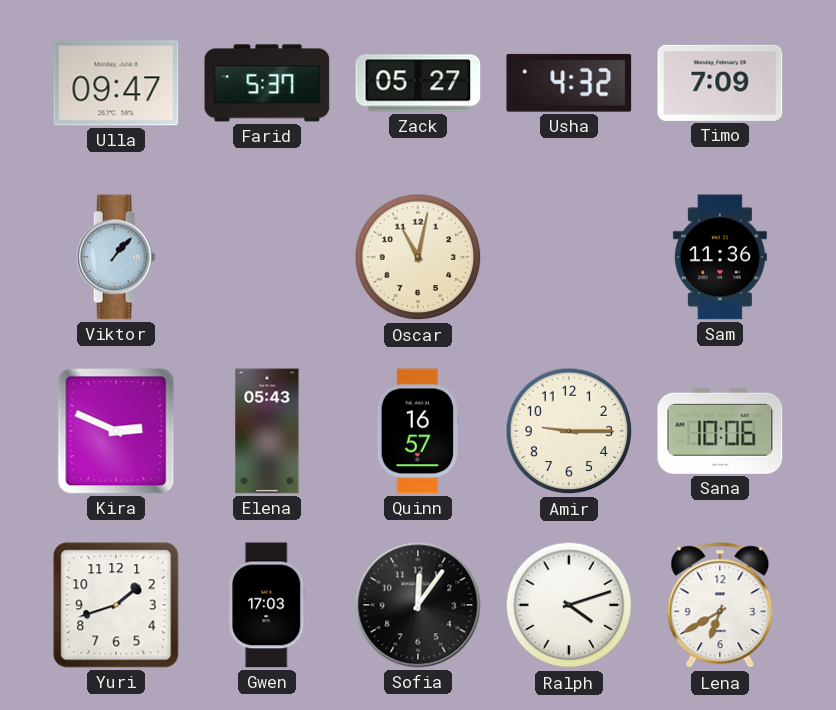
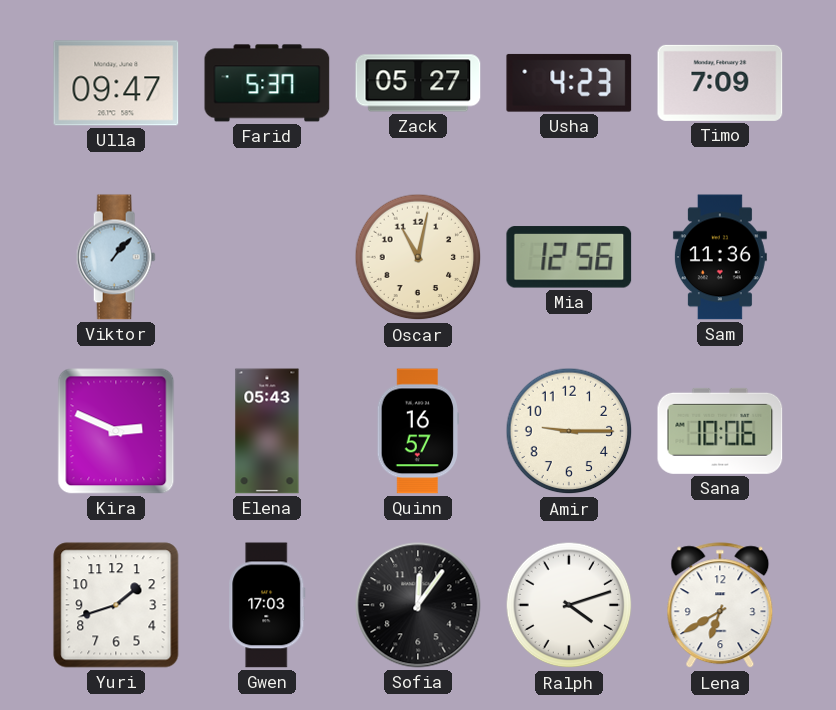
Usha: 4:32 -> 4:23
Mia: none -> 12:56
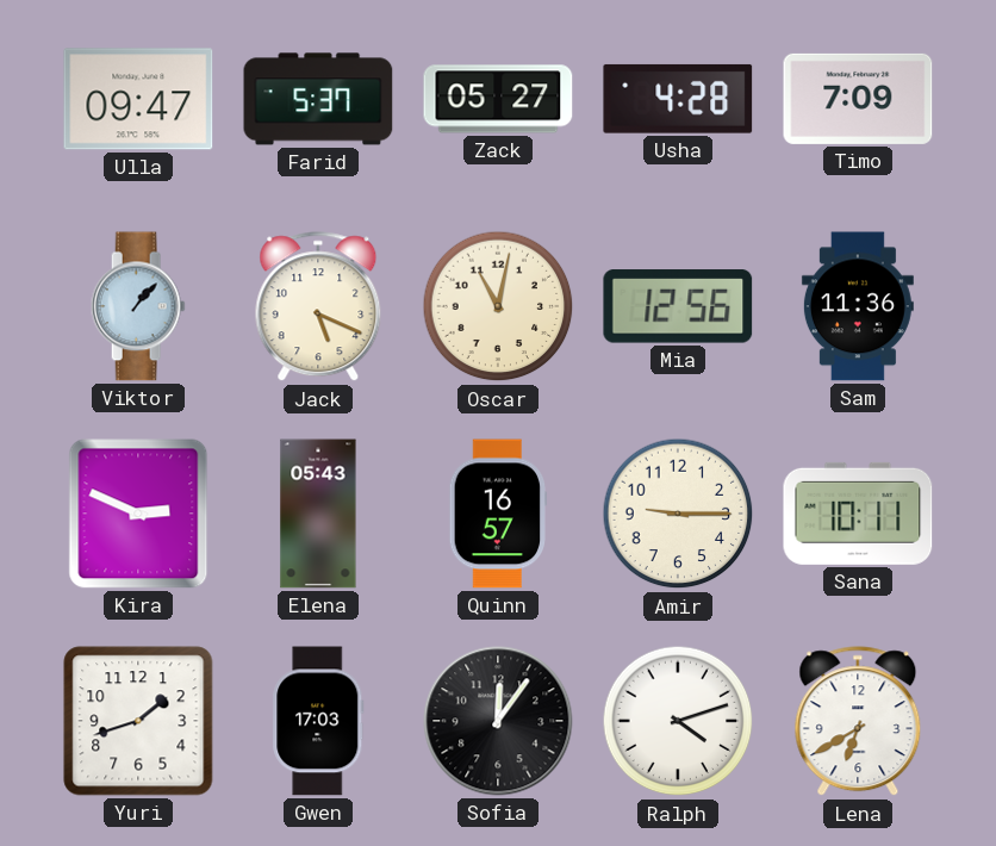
Usha: 4:23 -> 4:28
Jack: none -> 5:19
Sana: 10:06 -> 10:11
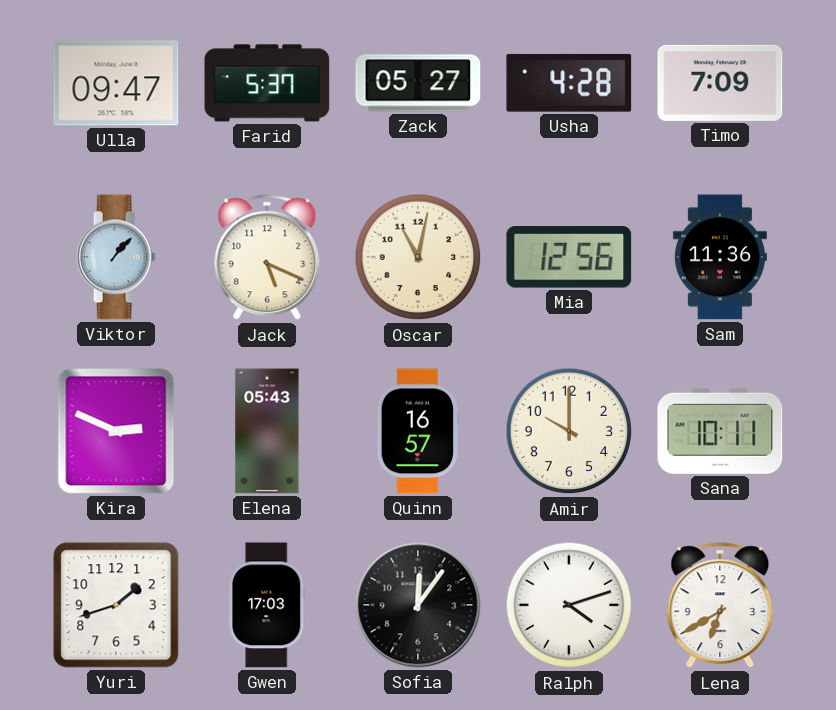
Amir: 9:15 -> 10:00
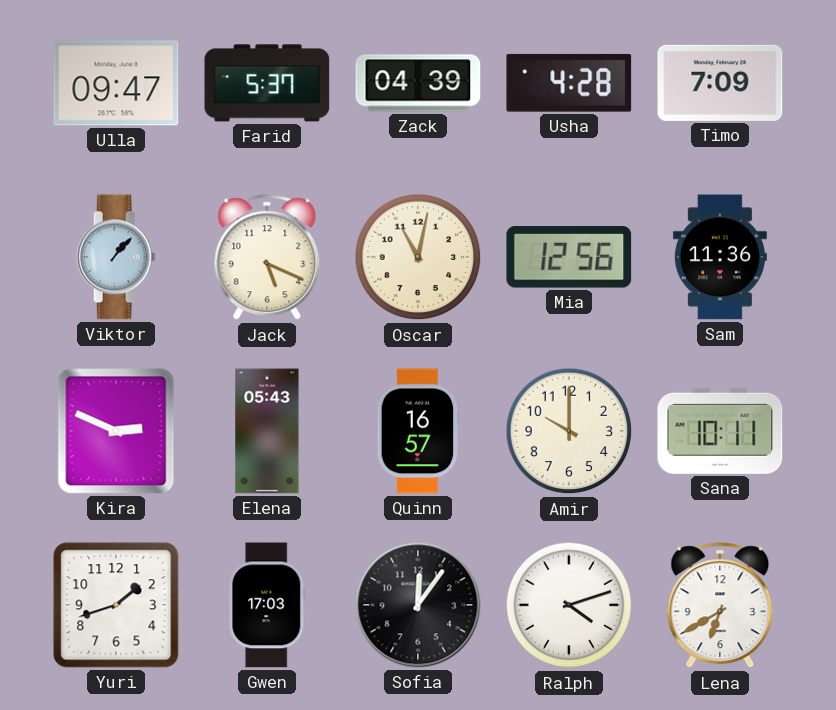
Zack: 05:27 -> 04:39
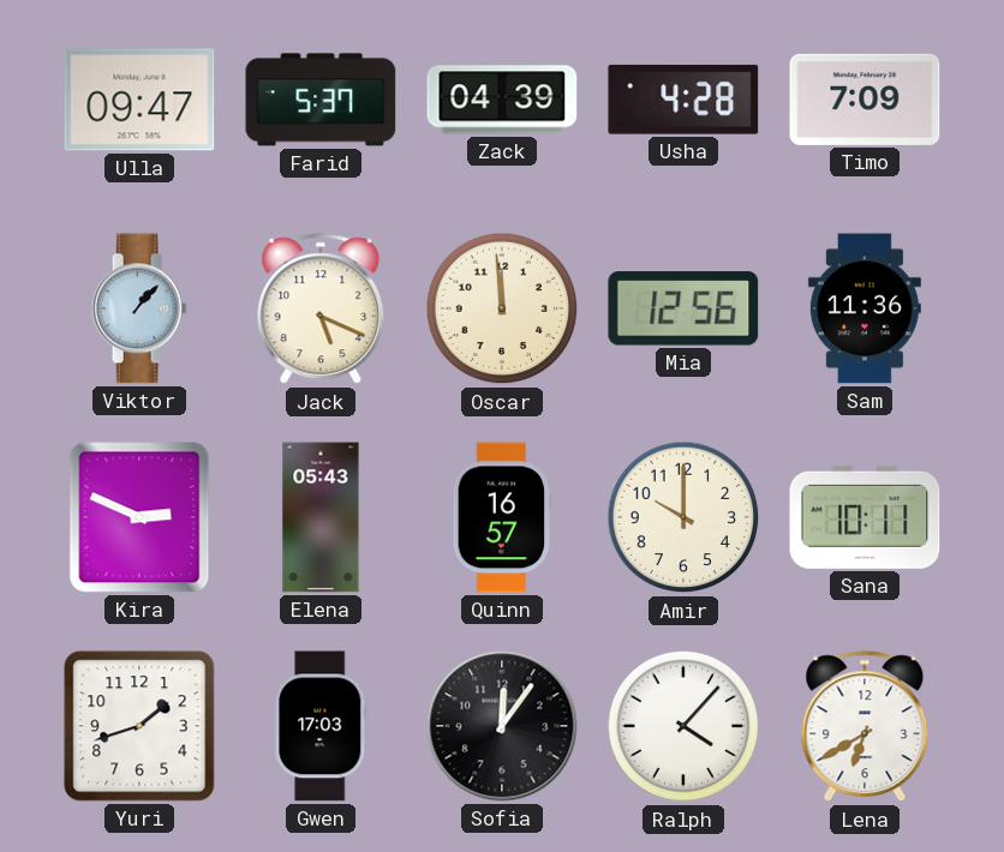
Oscar: 11:02 -> 11:59
Ralph: 4:12 -> 4:07
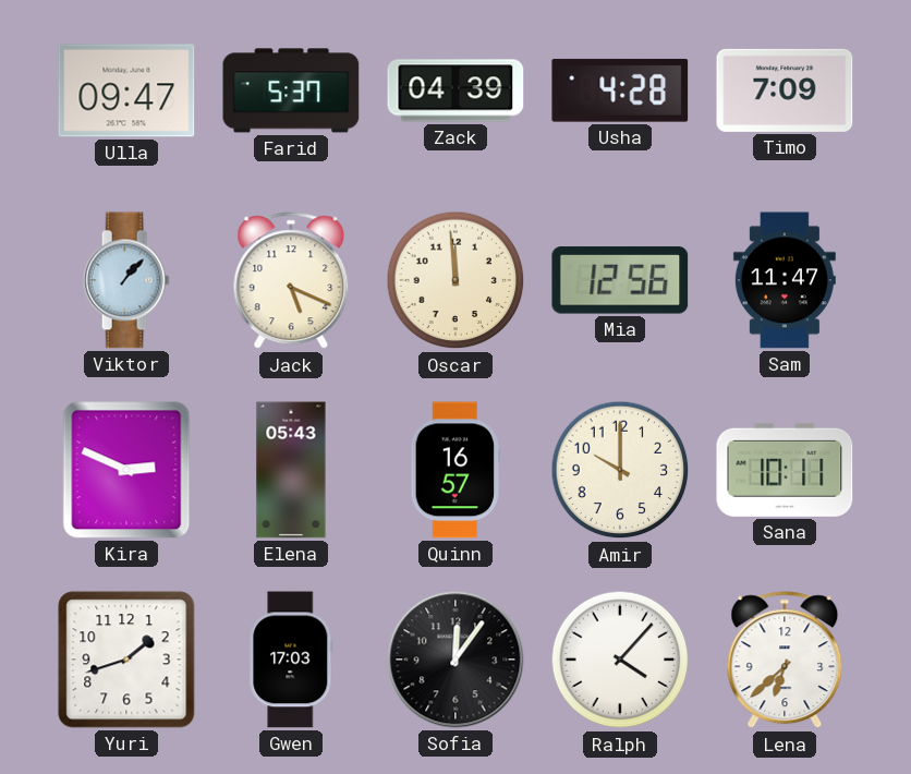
Sam: 11:36 -> 11:47
Lena: 6:40 -> 6:38
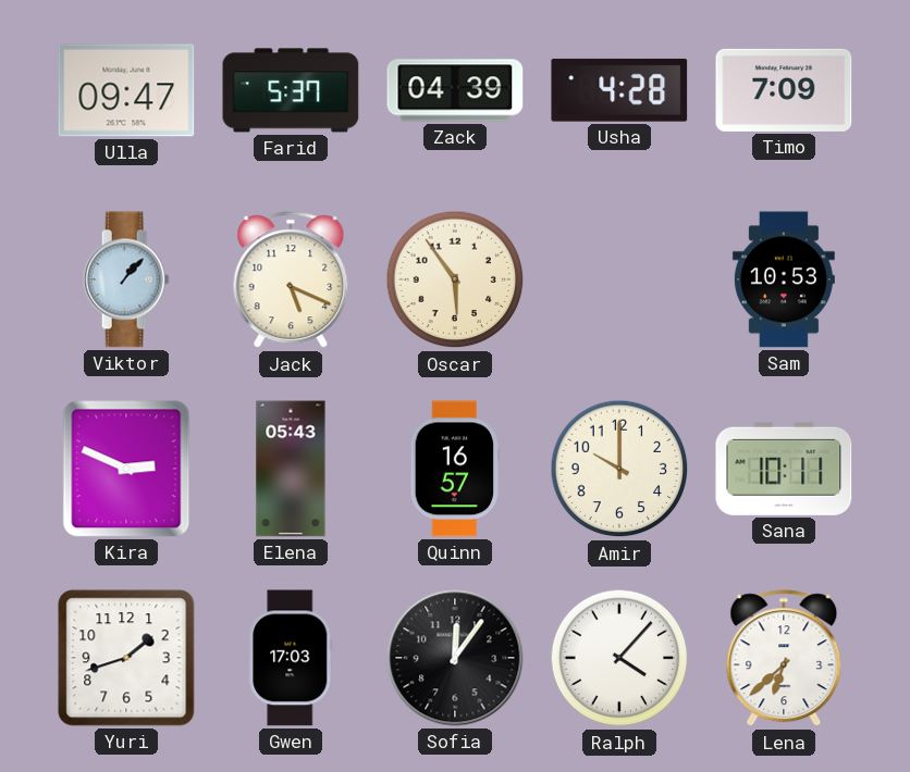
Oscar: 11:59 -> 5:54
Mia: 12:56 -> none
Sam: 11:47 -> 10:53
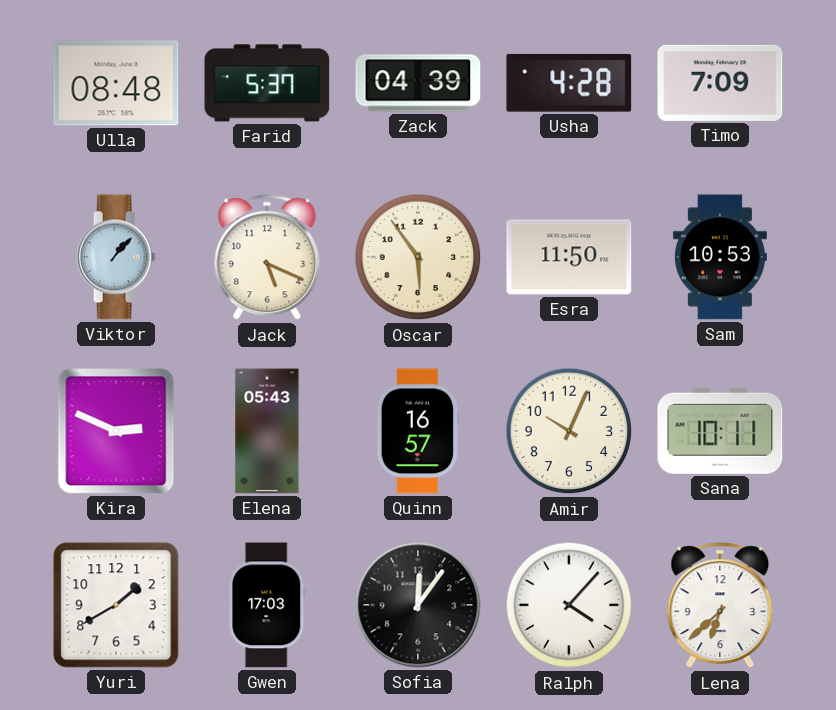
Ulla: 09:47 -> 08:48
Esra: none -> 11:50
Amir: 10:00 -> 10:04
Yuri: 1:42 -> 1:40
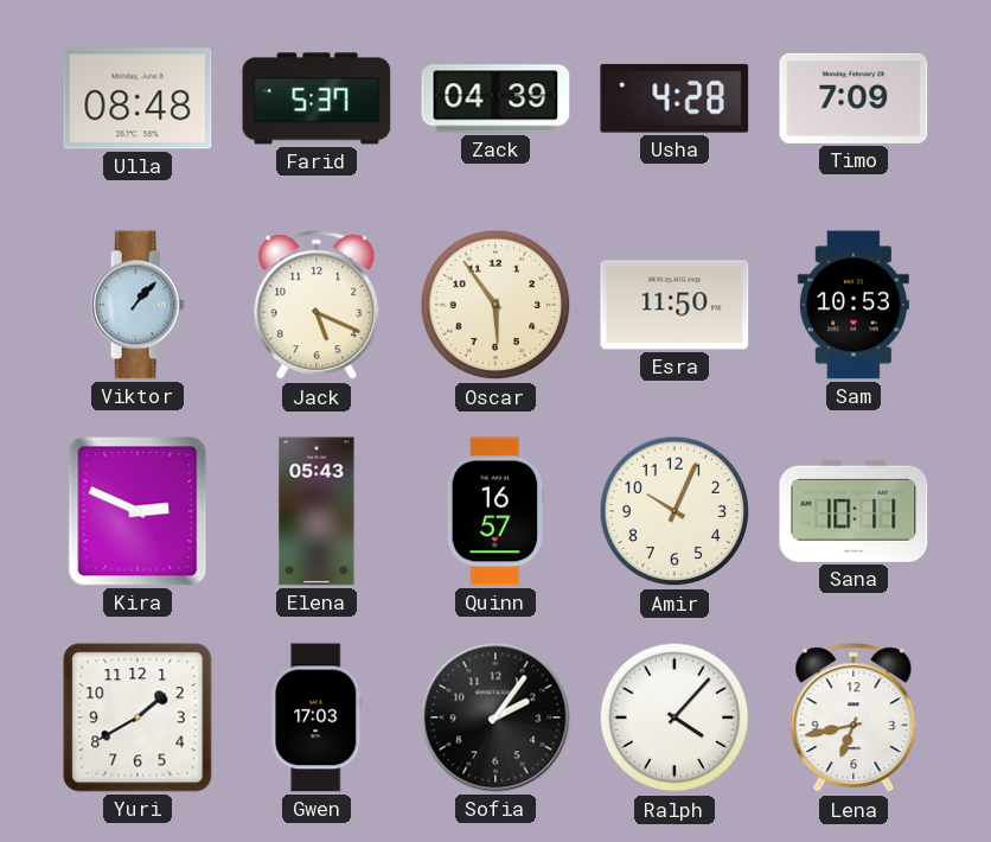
Sofia: 12:06 -> 2:06
Lena: 6:38 -> 6:43
